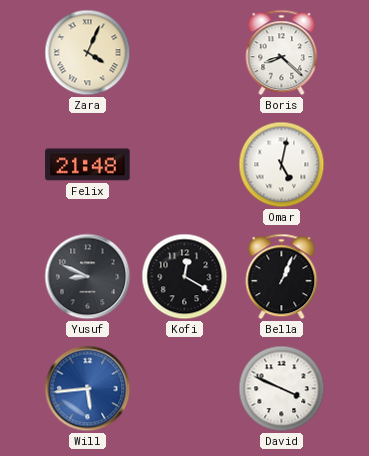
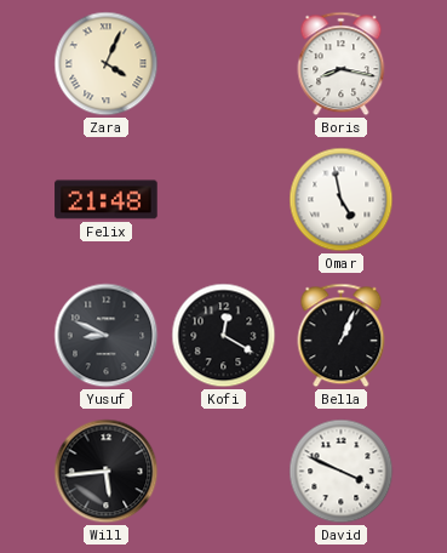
Boris: 8:22 -> 8:17
Omar: 5:02 -> 4:58
Will dial: blue -> black
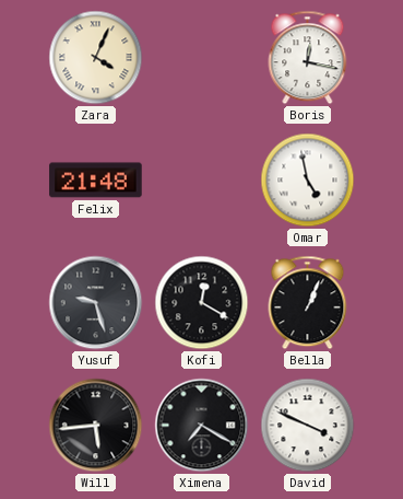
Boris: 8:17 -> 12:17
Yusuf: 8:49 -> 9:27
Ximena: none -> 7:20
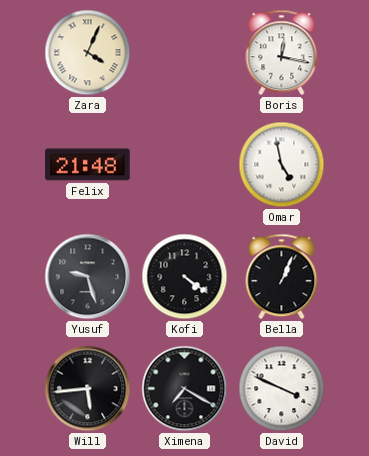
Kofi: 12:20 -> 4:21
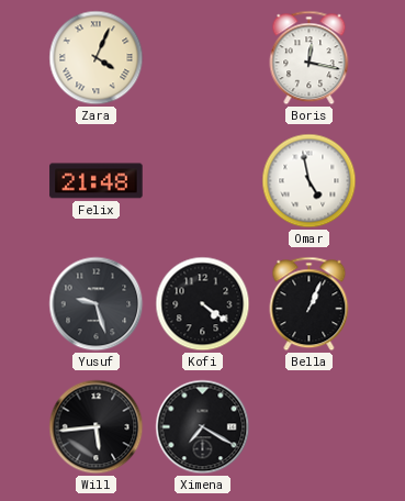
David: 3:49 -> none
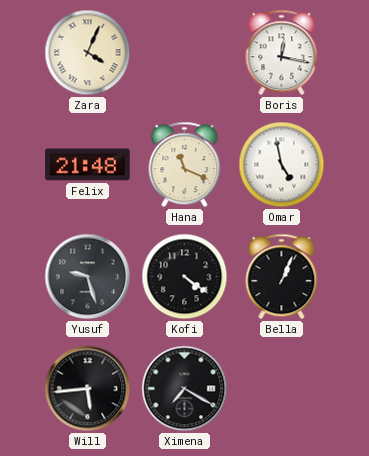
Hana: none -> 11:19
